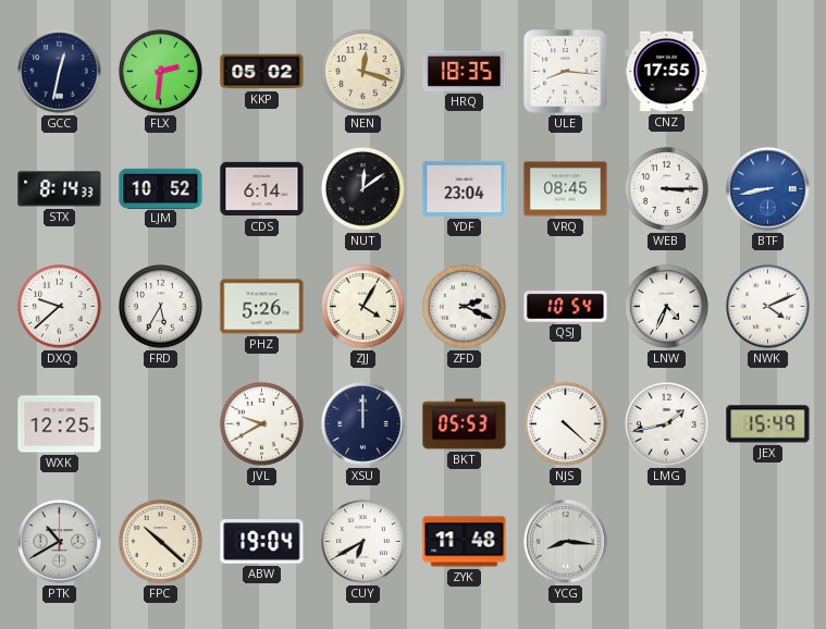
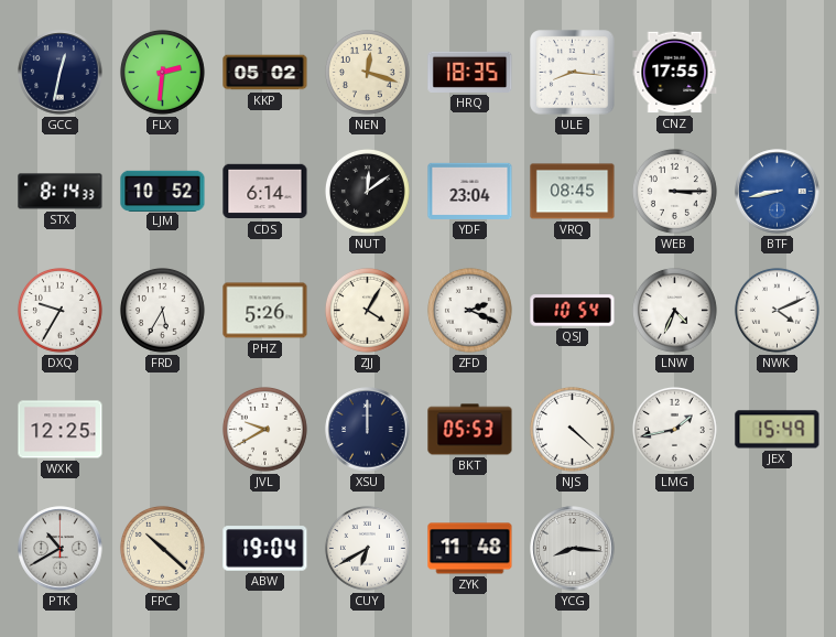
DXQ: 9:38 -> 9:35
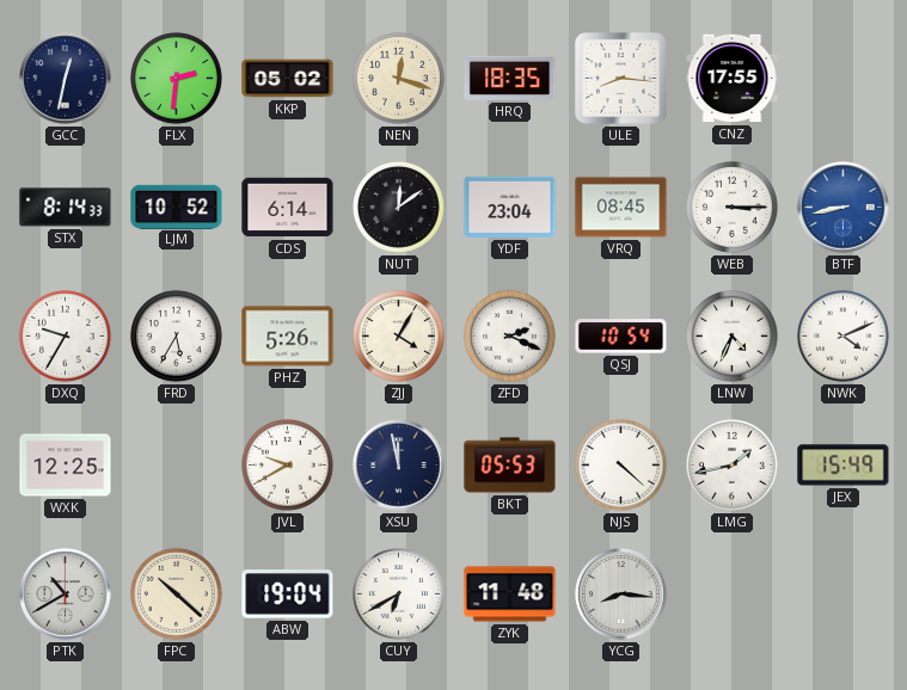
XSU: 12:00 -> 11:58
